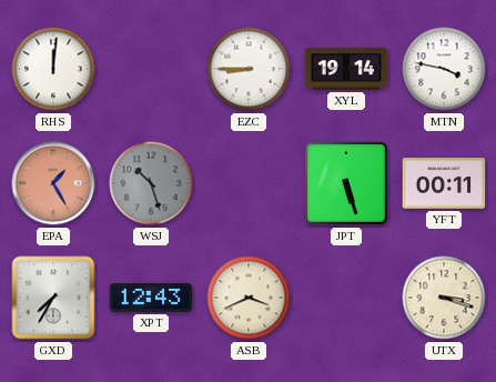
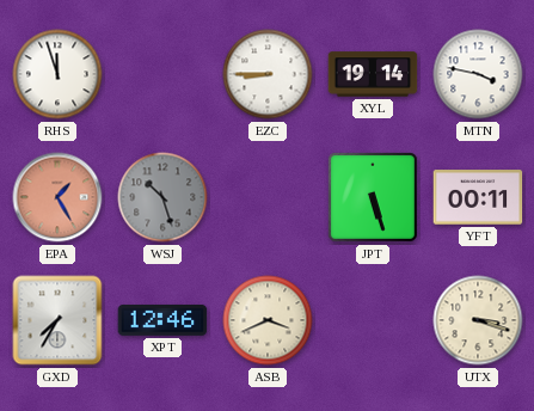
RHS: 12:01 -> 11:57
XPT: 12:43 -> 12:46
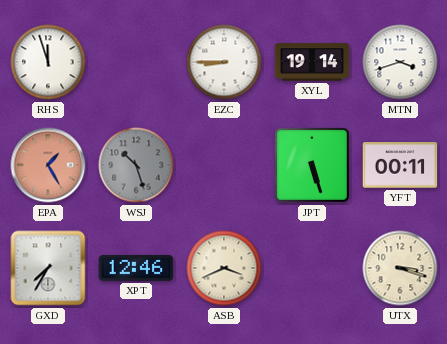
MTN: 3:47 -> 3:42
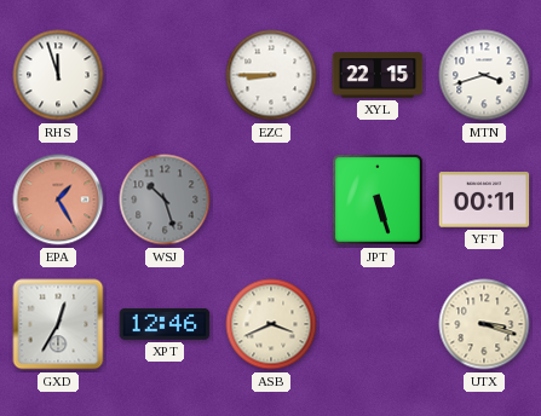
XYL: 19:14 -> 22:15
GXD: 7:35 -> 12:35
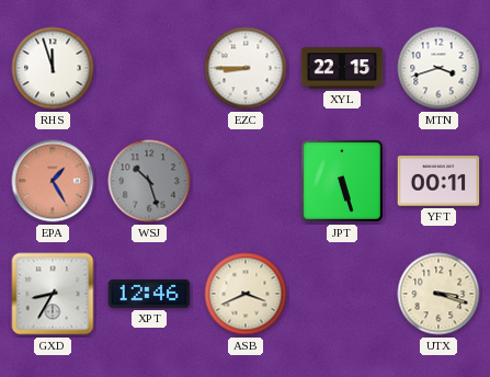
GXD: 12:35 -> 8:35
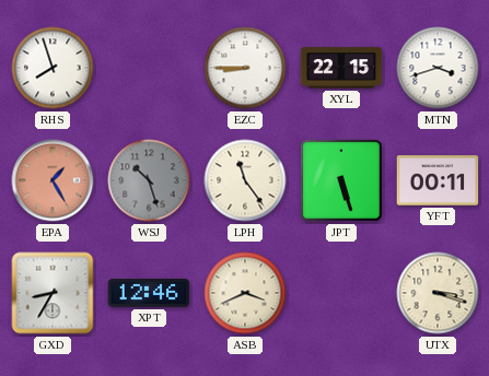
RHS: 11:57 -> 7:57
LPH: none -> 11:24
